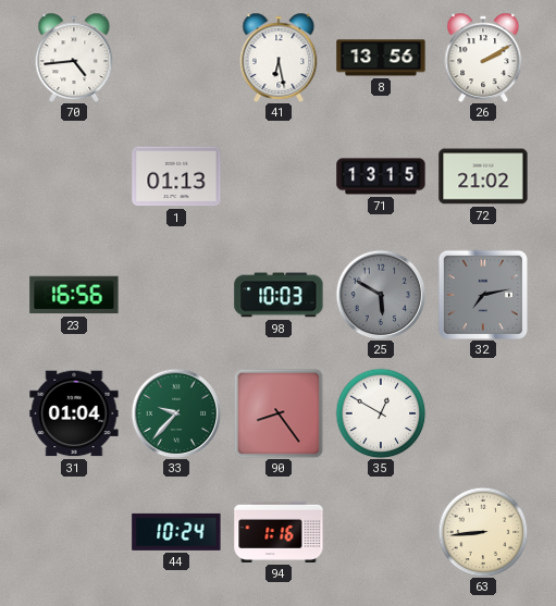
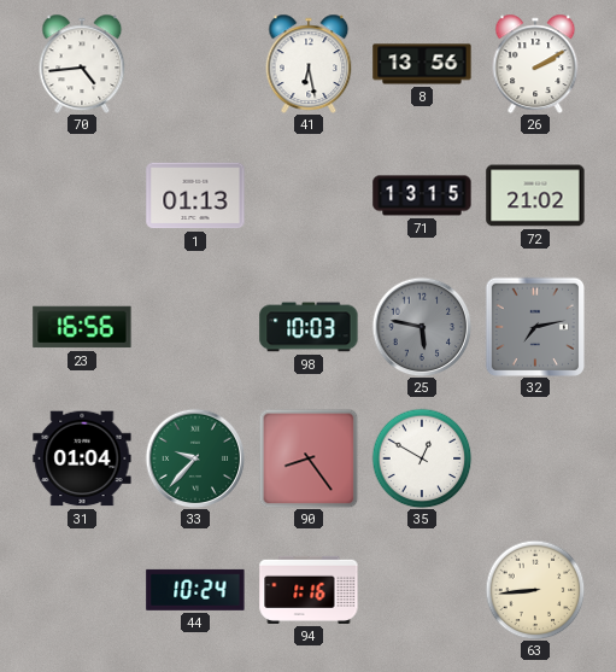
25: 5:50 -> 5:47
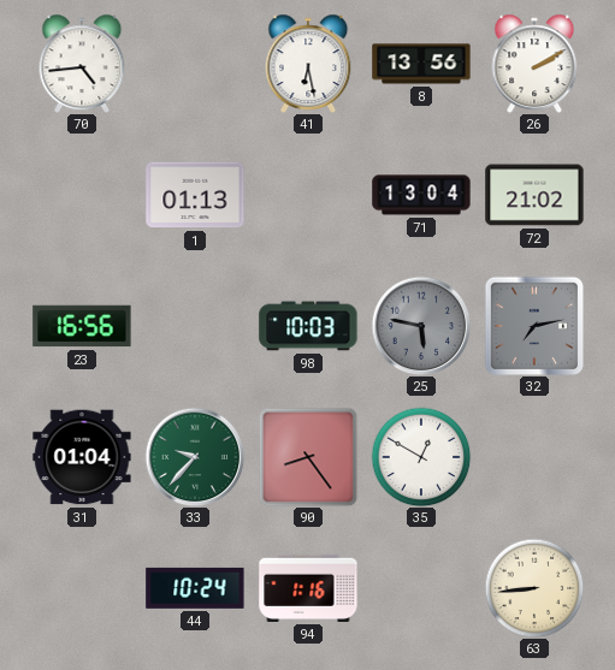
71: 13:15 -> 13:04
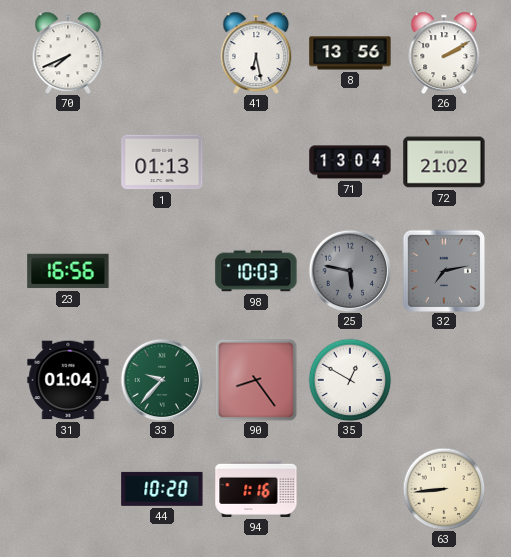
70: 4:44 -> 7:41
44: 10:24 -> 10:20
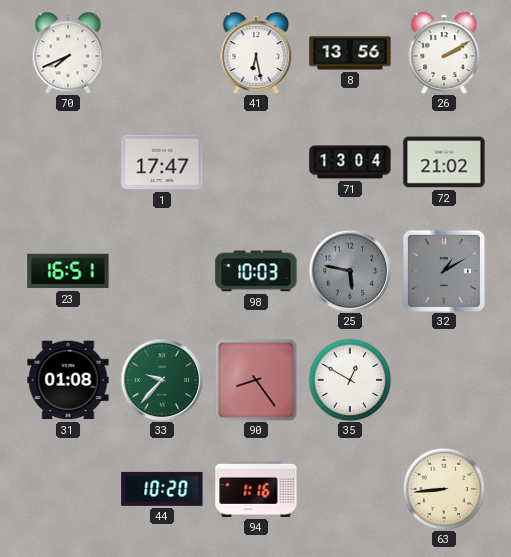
1: 01:13 -> 17:47
23: 16:56 -> 16:51
32: 7:13 -> 1:10
31: 01:04 -> 01:08
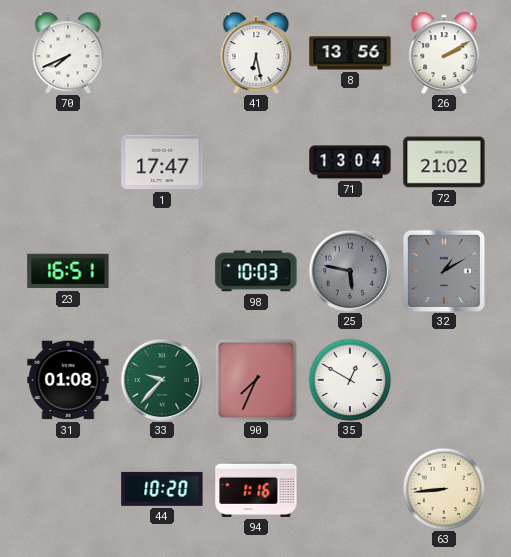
90: 8:24 -> 7:34
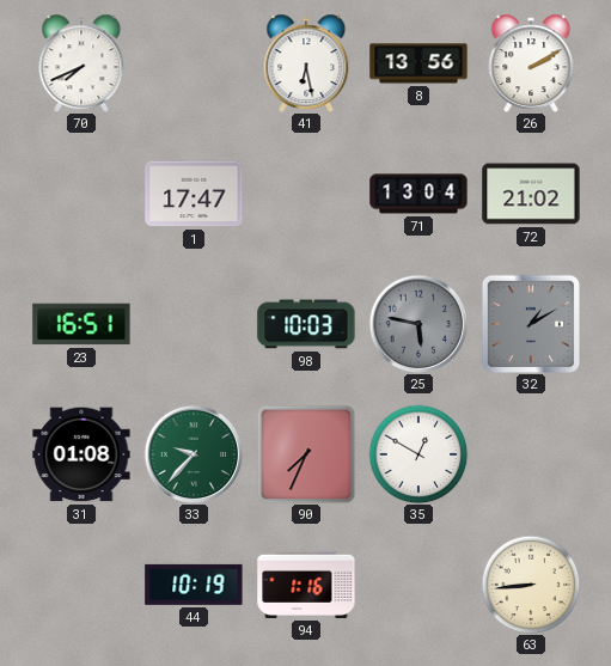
44: 10:20 -> 10:19
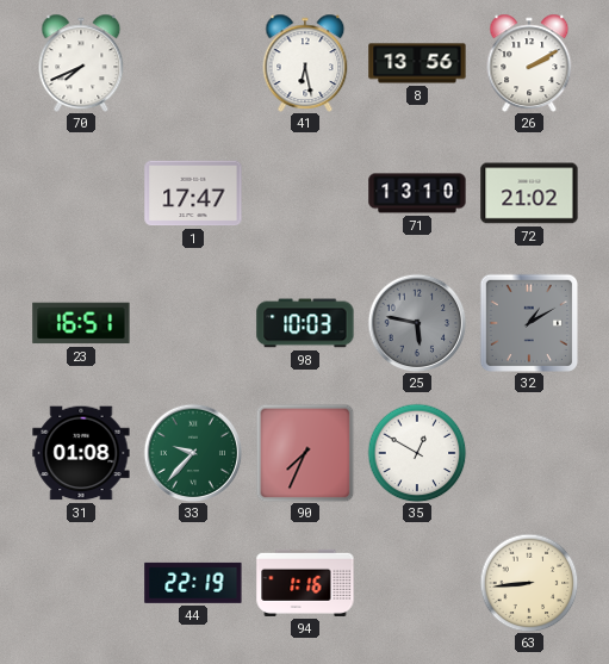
71: 13:04 -> 13:10
44: 10:19 -> 22:19
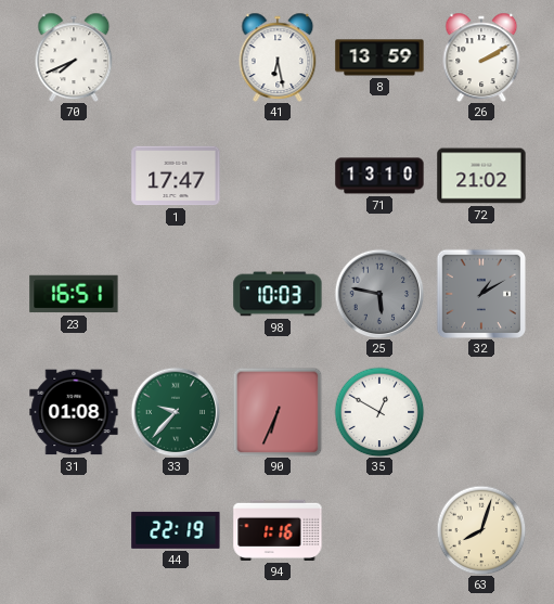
8: 13:56 -> 13:59
90: 7:34 -> 6:34
63: 8:44 -> 8:03
